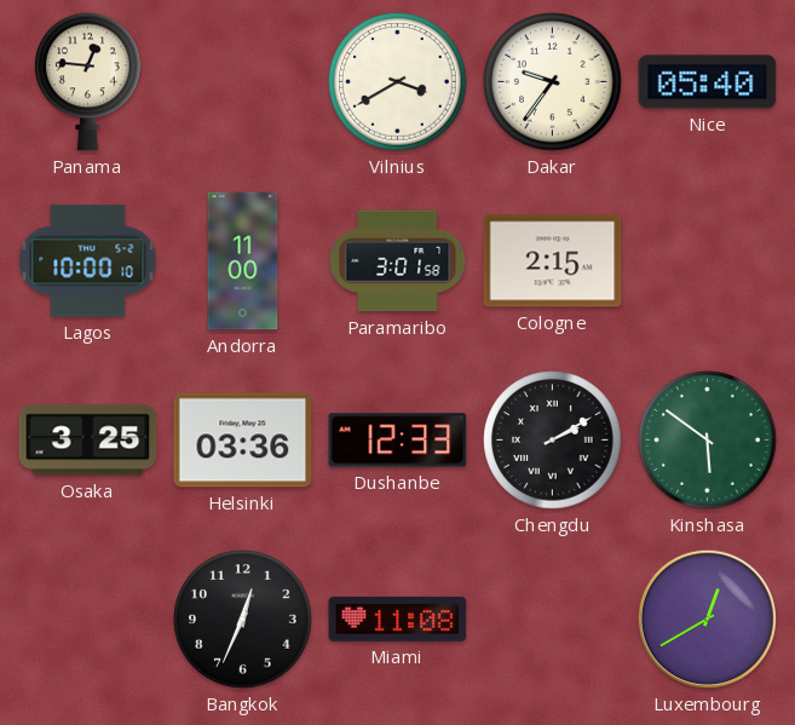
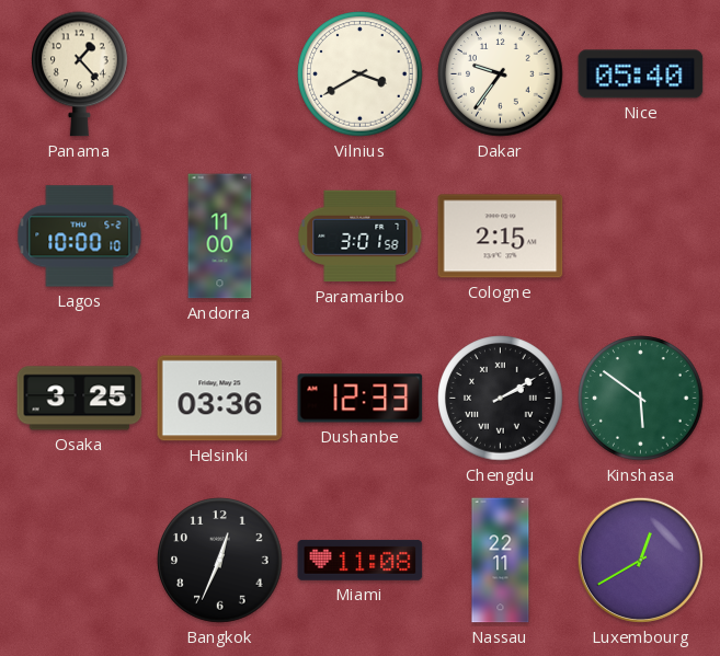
Panama: 12:46 -> 1:23
Nassau: none -> 22:11
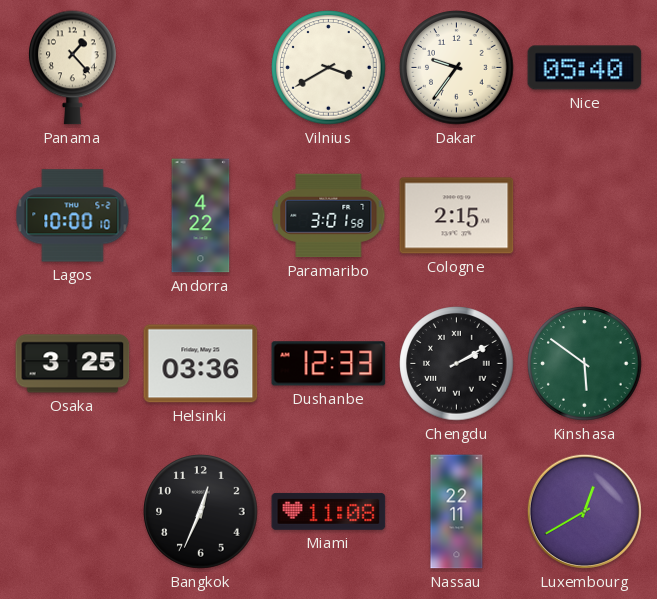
Andorra: 11:00 -> 4:22
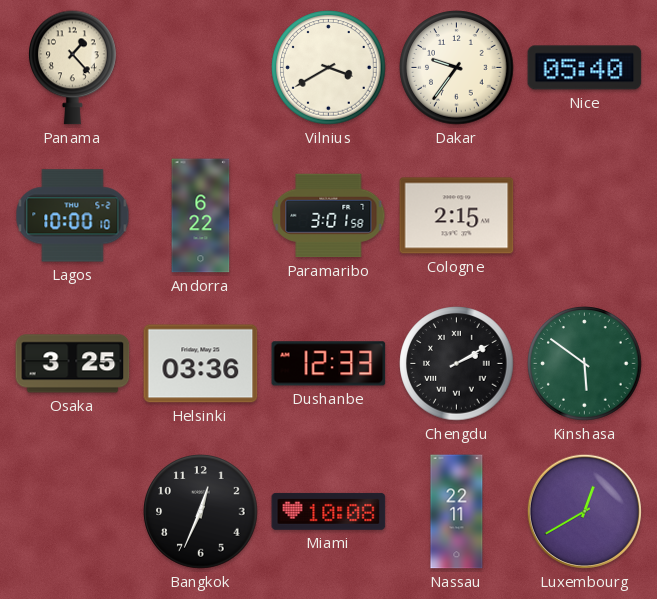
Andorra: 4:22 -> 6:22
Miami: 11:08 -> 10:08
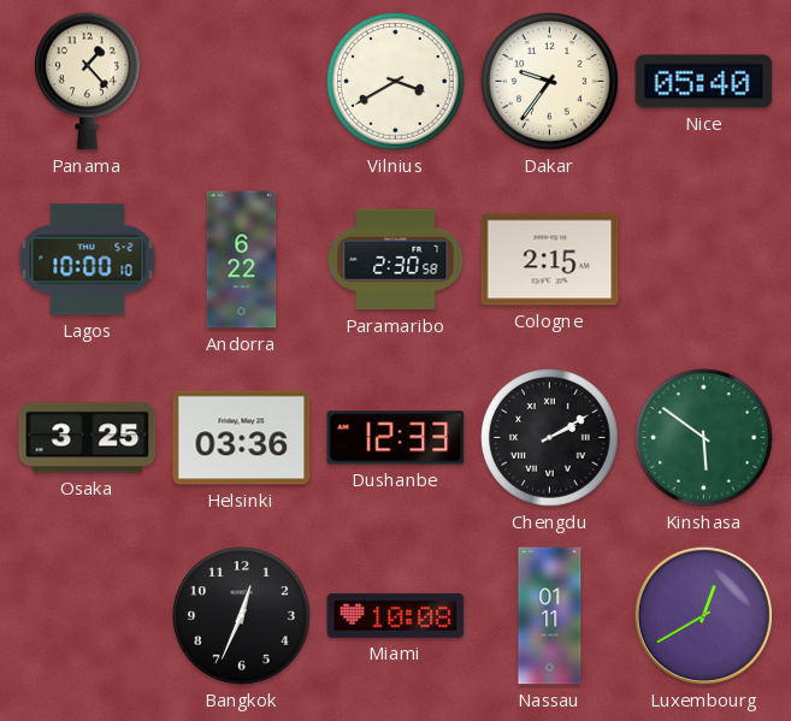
Paramaribo: 3:01 -> 2:30
Nassau: 22:11 -> 01:11
